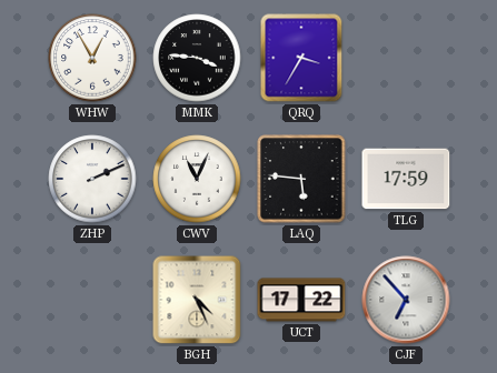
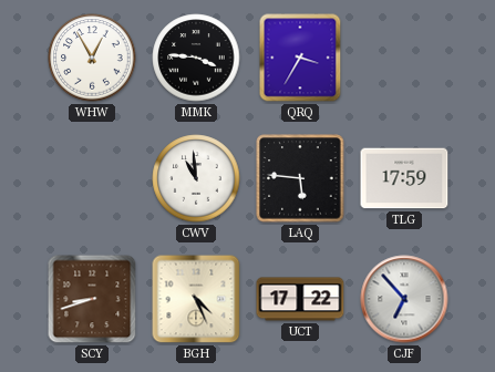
ZHP: 2:11 -> none
CWV: 11:04 -> 10:59
SCY: none -> 8:42
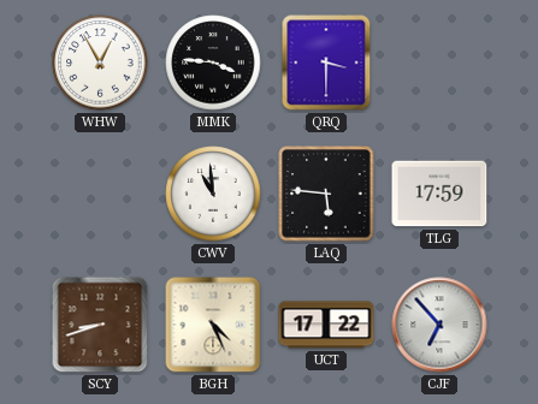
QRQ: 3:35 -> 3:30
